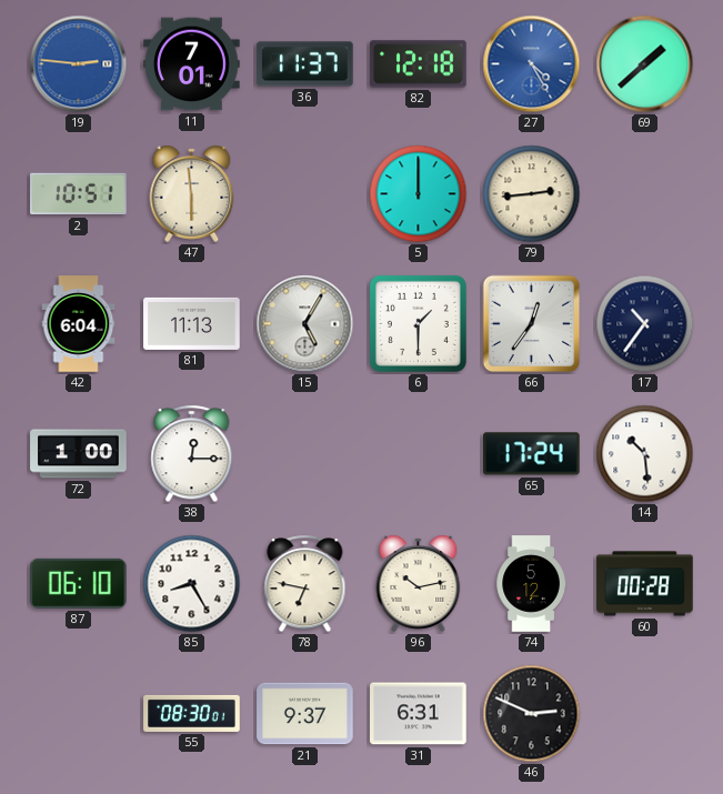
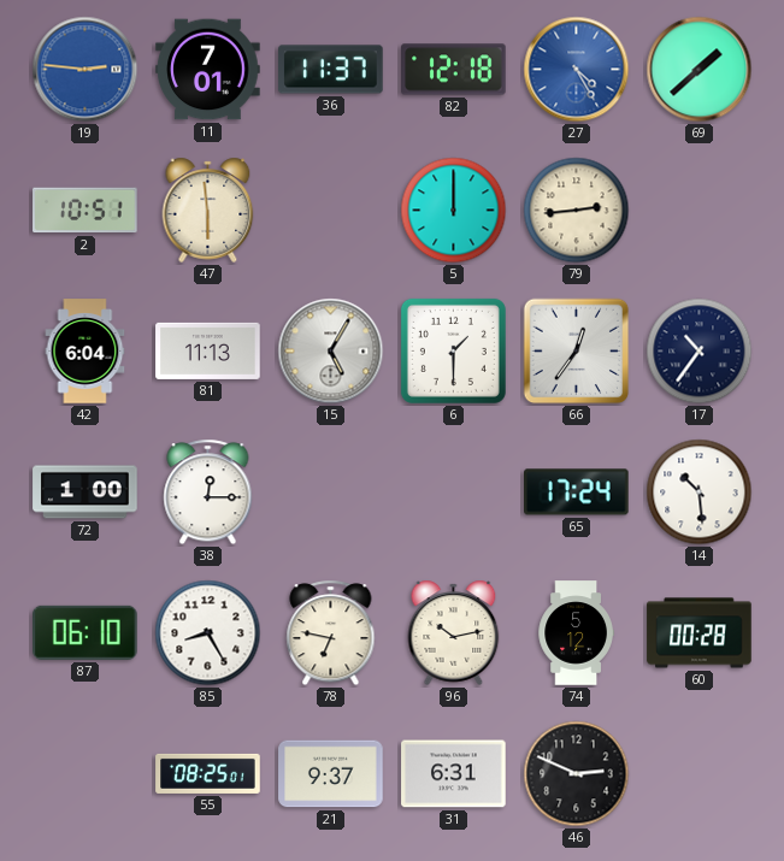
55: 08:30 -> 08:25
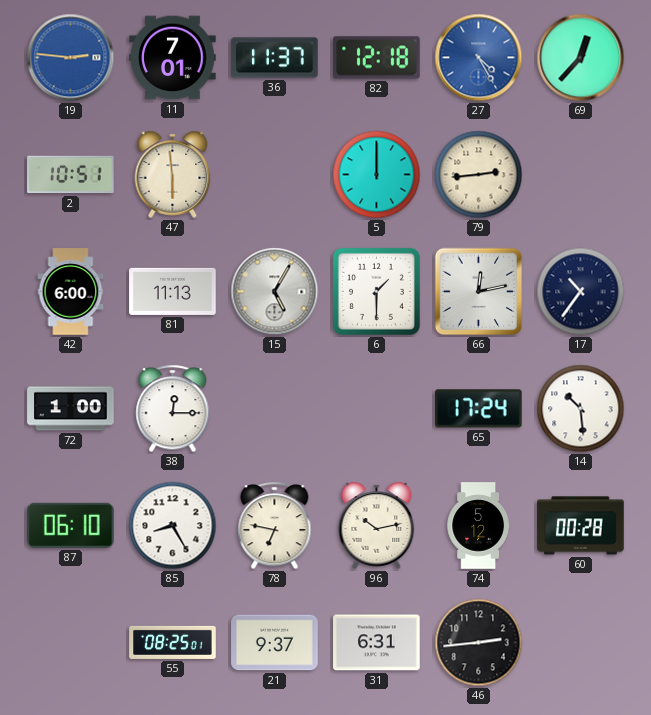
69: 1:38 -> 12:37
42: 6:04 -> 6:00
66: 12:36 -> 12:13
46: 2:49 -> 2:44
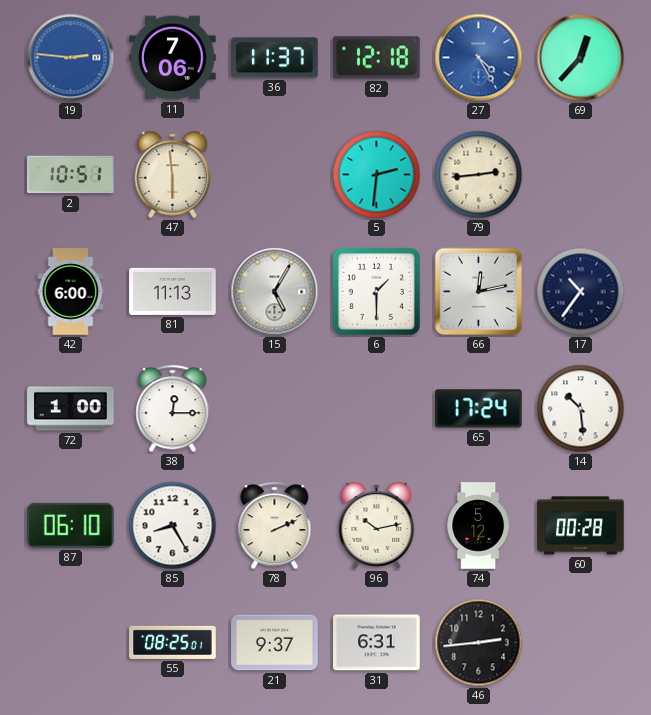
11: 7:01 -> 7:06
5: 12:00 -> 2:31
78: 6:47 -> 2:11
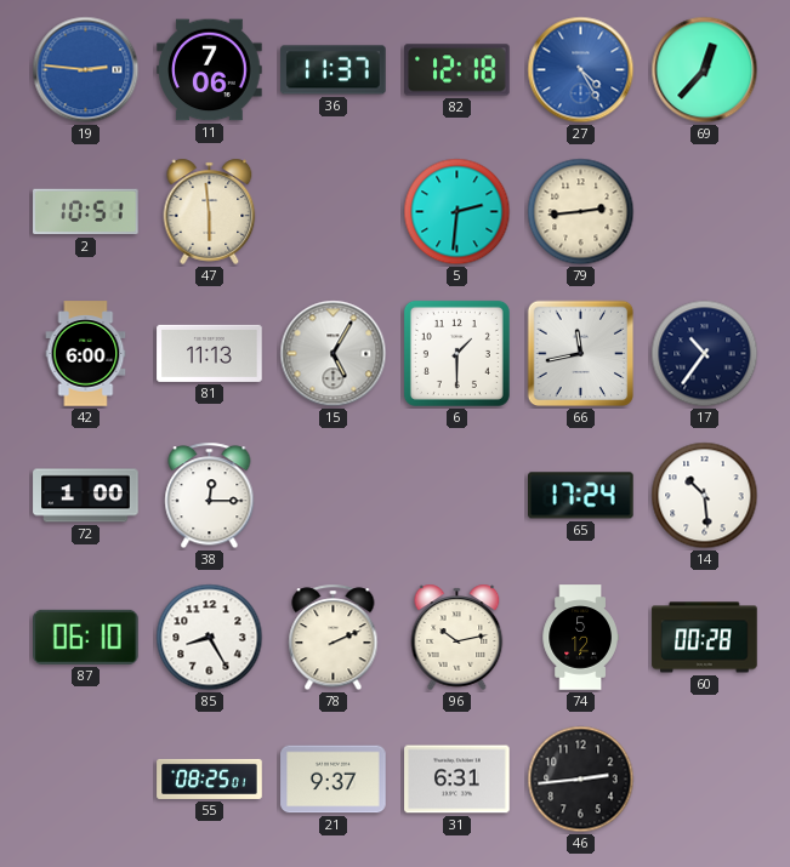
66: 12:13 -> 11:43
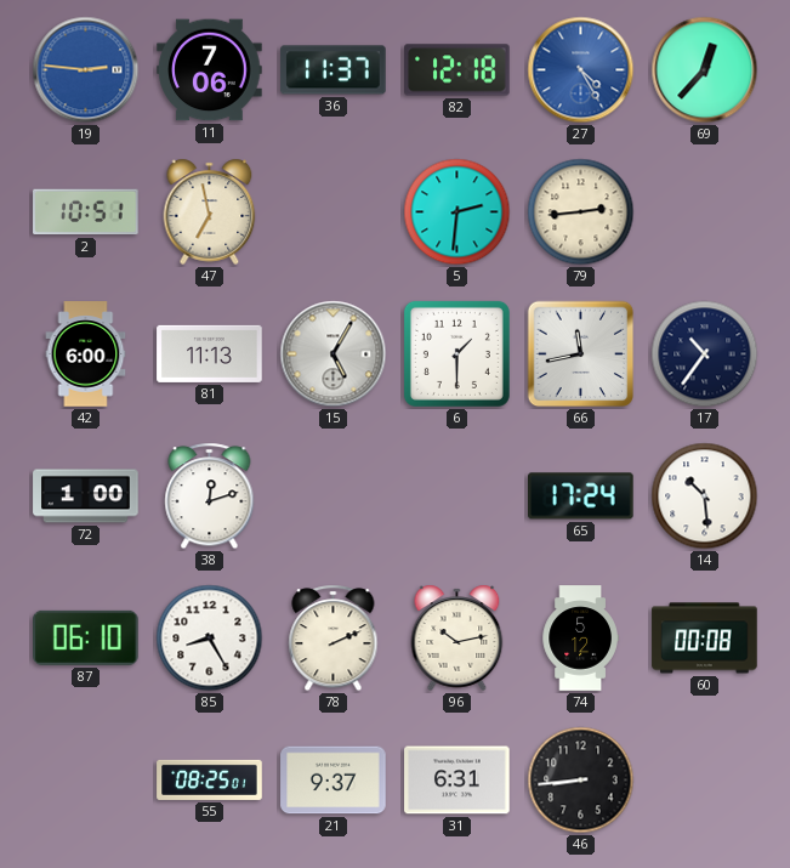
47: 5:59 -> 6:58
38: 12:15 -> 12:12
60: 00:28 -> 00:08
46: 2:44 -> 8:44
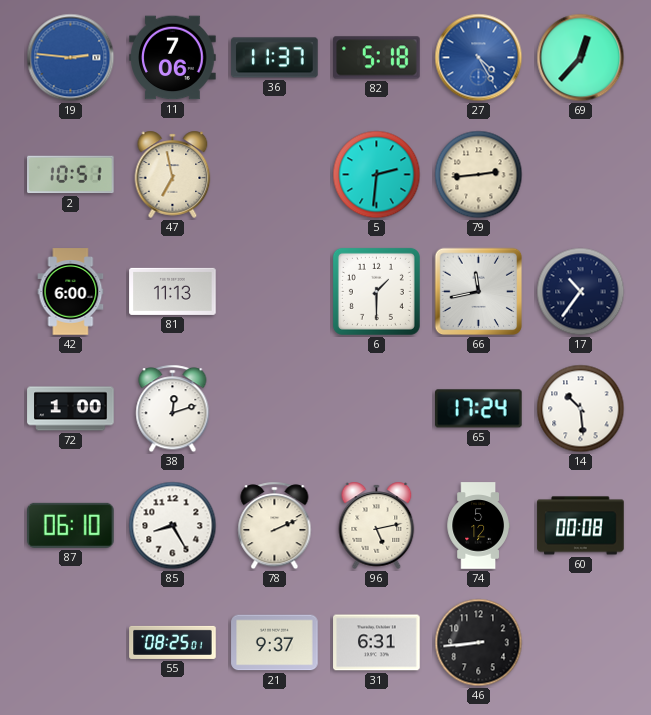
82: 12:18 -> 5:18
15: 5:05 -> none
96: 10:13 -> 5:13
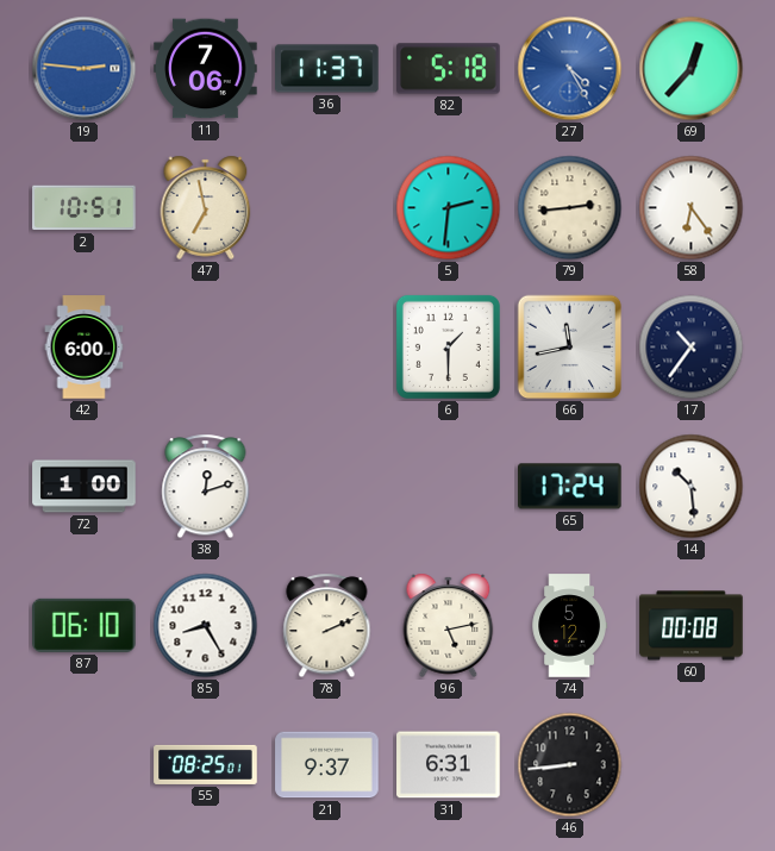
58: none -> 6:24
81: 11:13 -> none
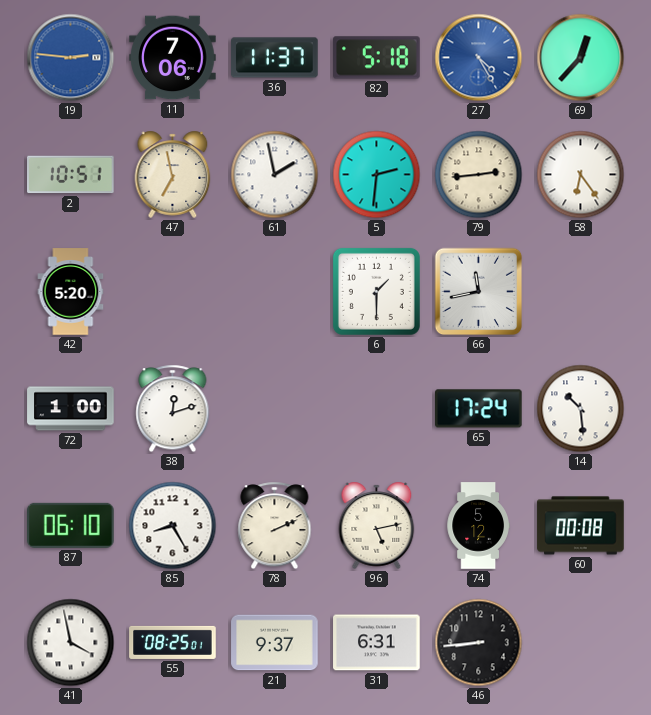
61: none -> 1:58
42: 6:00 -> 5:20
17: 10:36 -> none
41: none -> 3:58
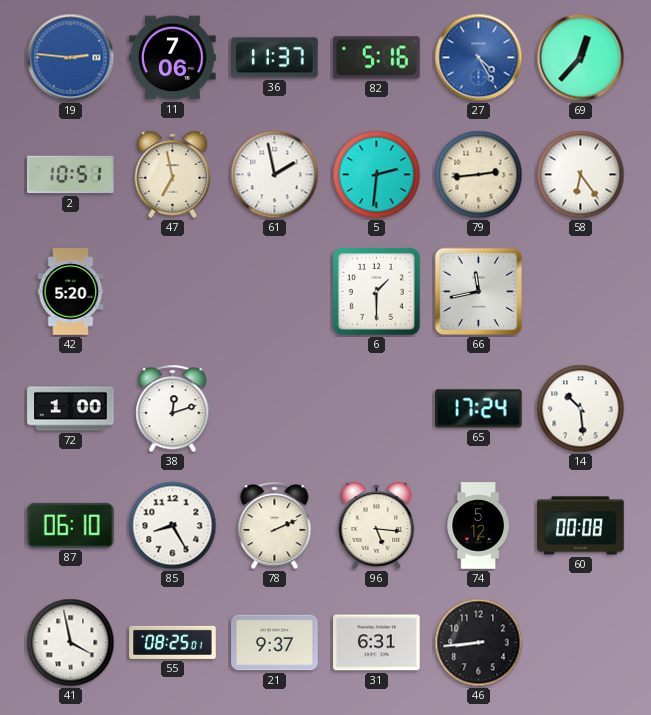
82: 5:18 -> 5:16
96: 5:13 -> 5:16
